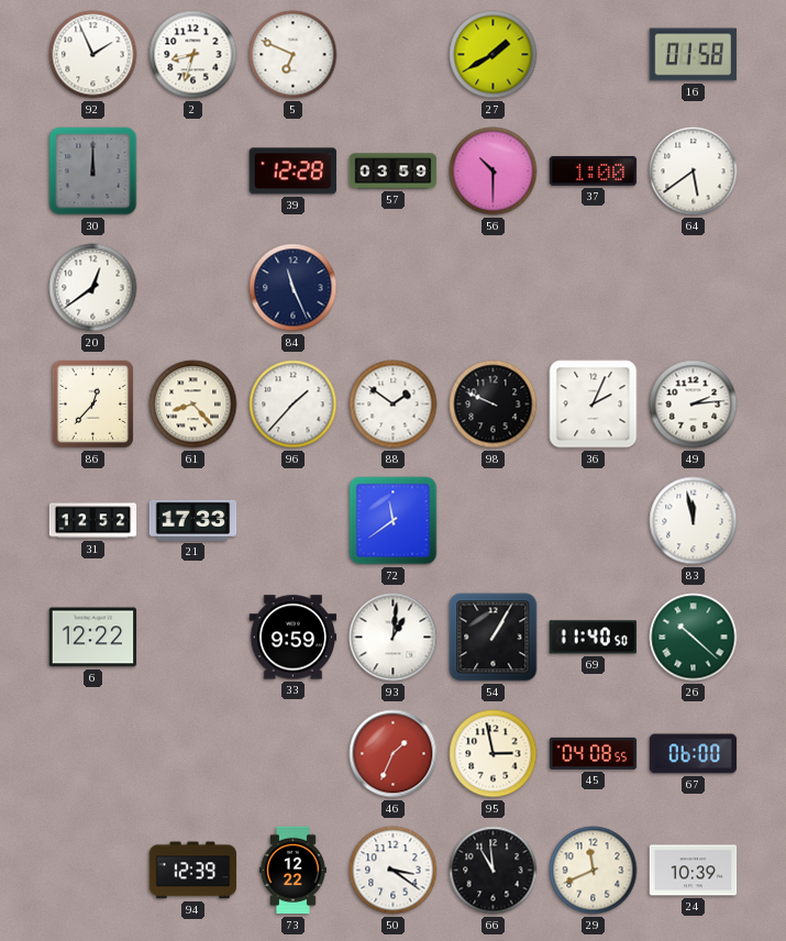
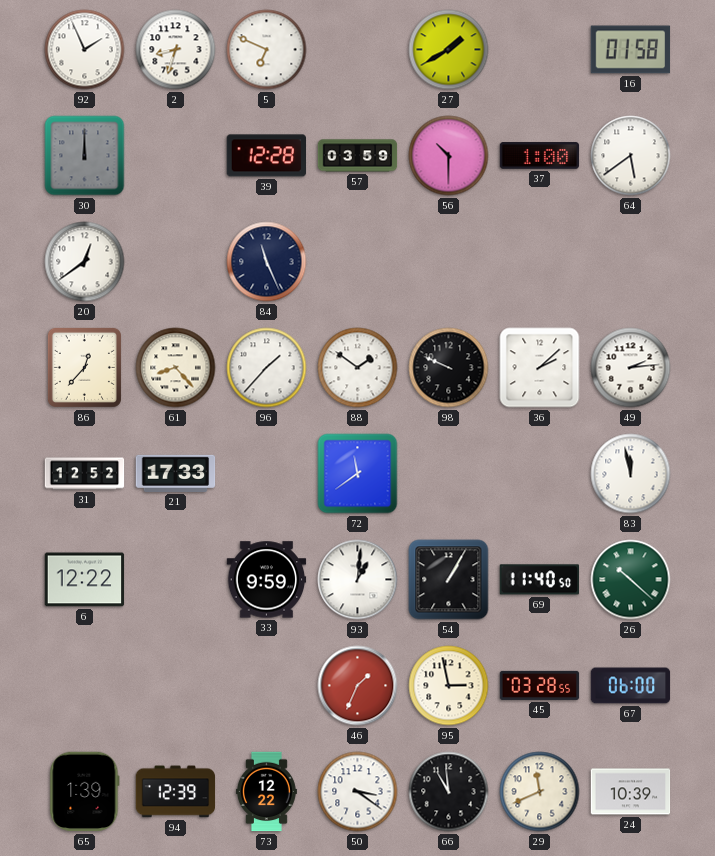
36: 2:04 -> 2:08
45: 04:08 -> 03:28
65: none -> 1:39
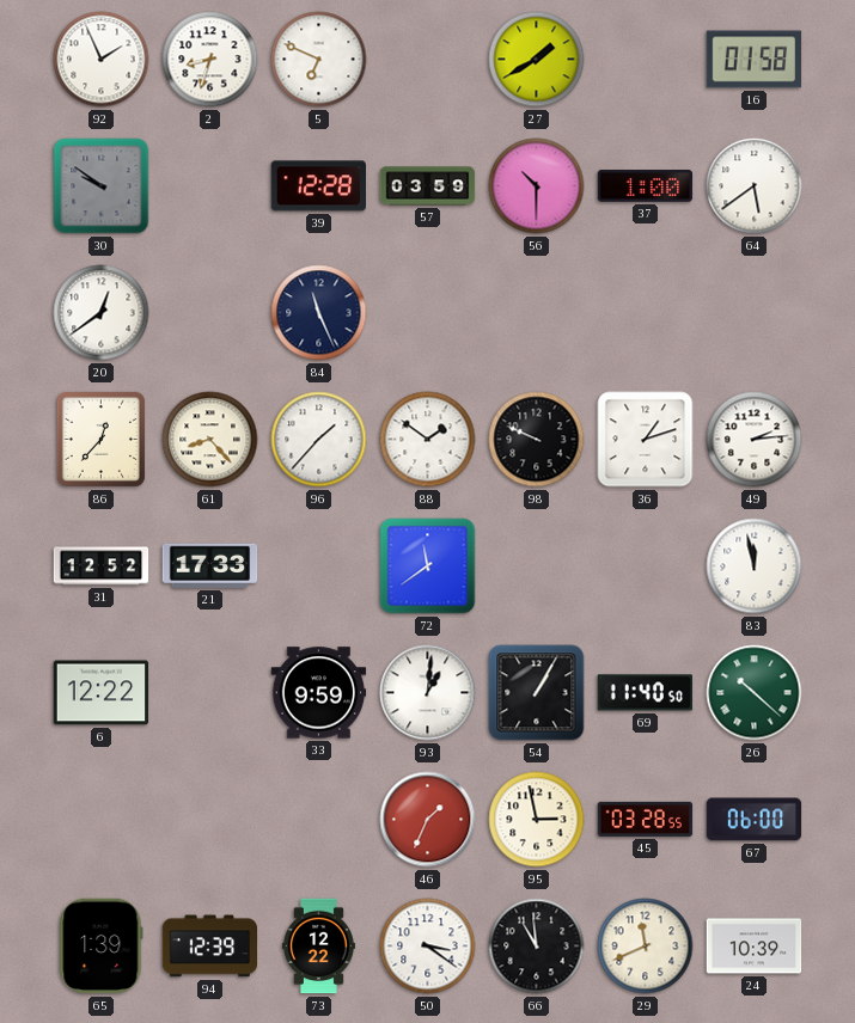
30: 12:00 -> 9:51
36: 2:08 -> 1:12
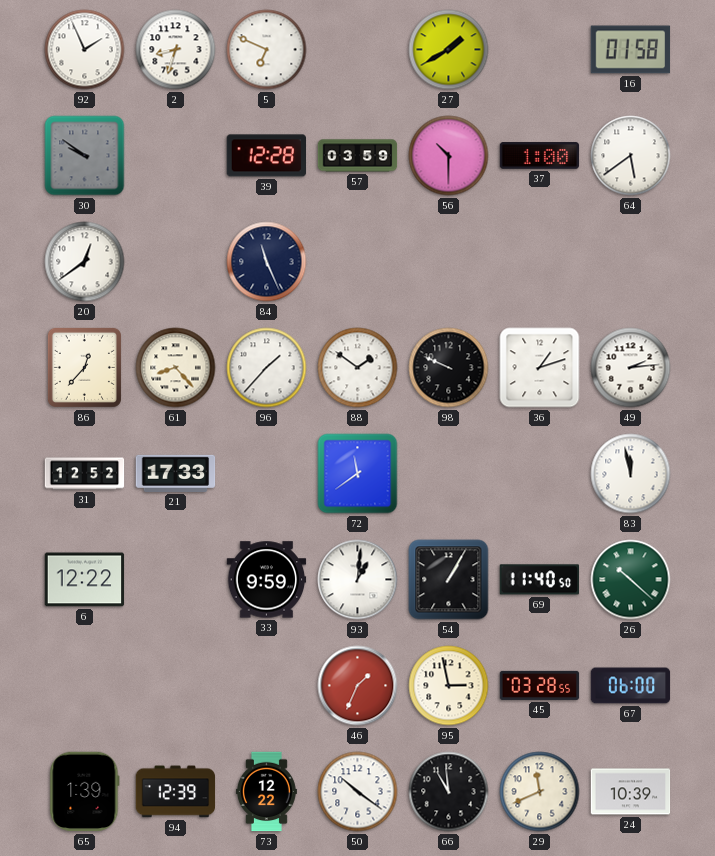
50: 3:21 -> 10:21
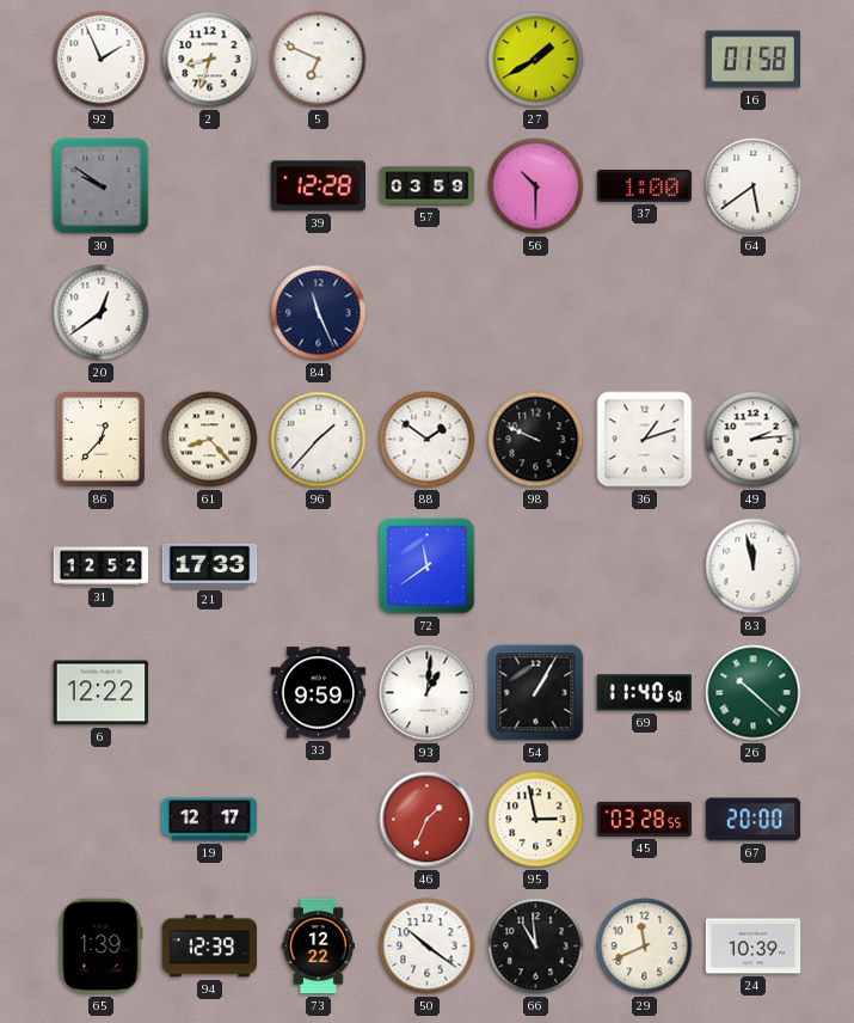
19: none -> 12:17
67: 06:00 -> 20:00
